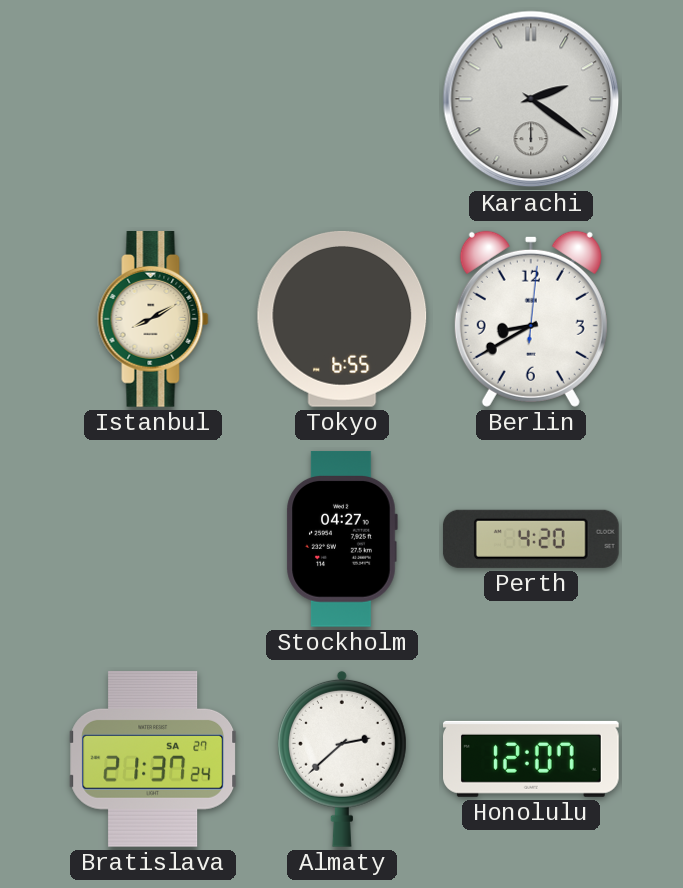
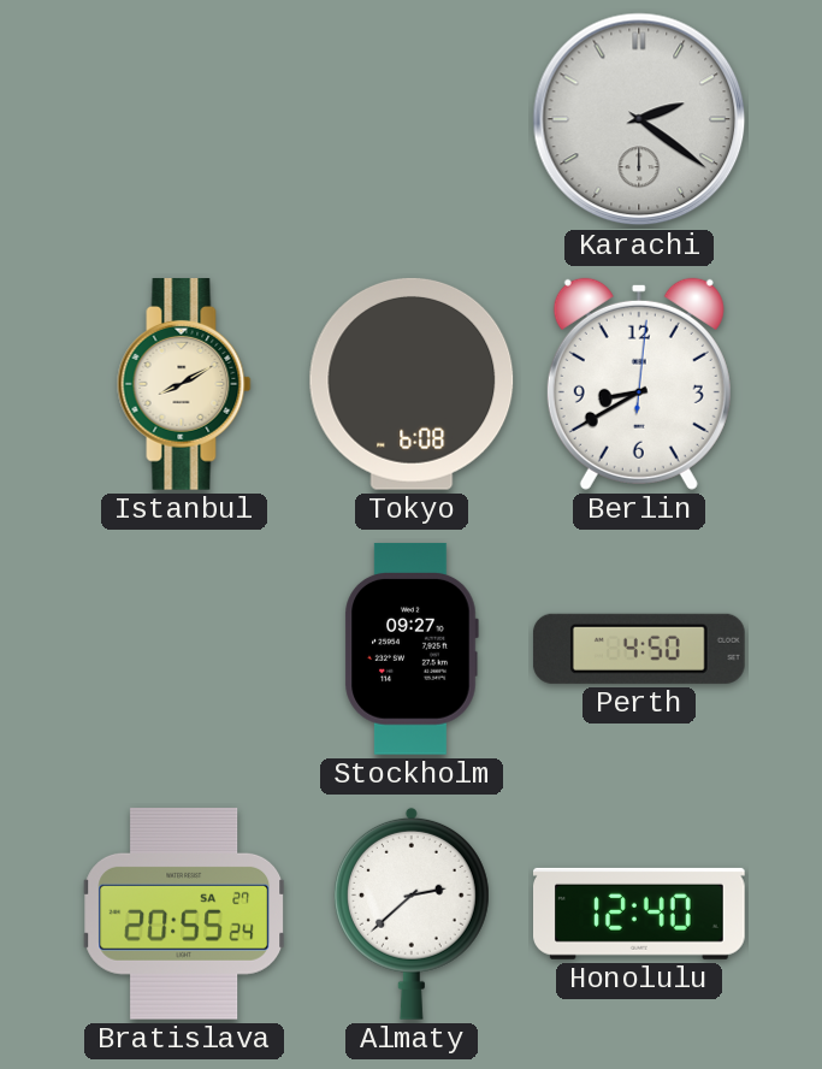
Tokyo: 6:55 -> 6:08
Stockholm: 04:27 -> 09:27
Perth: 4:20 -> 4:50
Bratislava: 21:37 -> 20:55
Honolulu: 12:07 -> 12:40
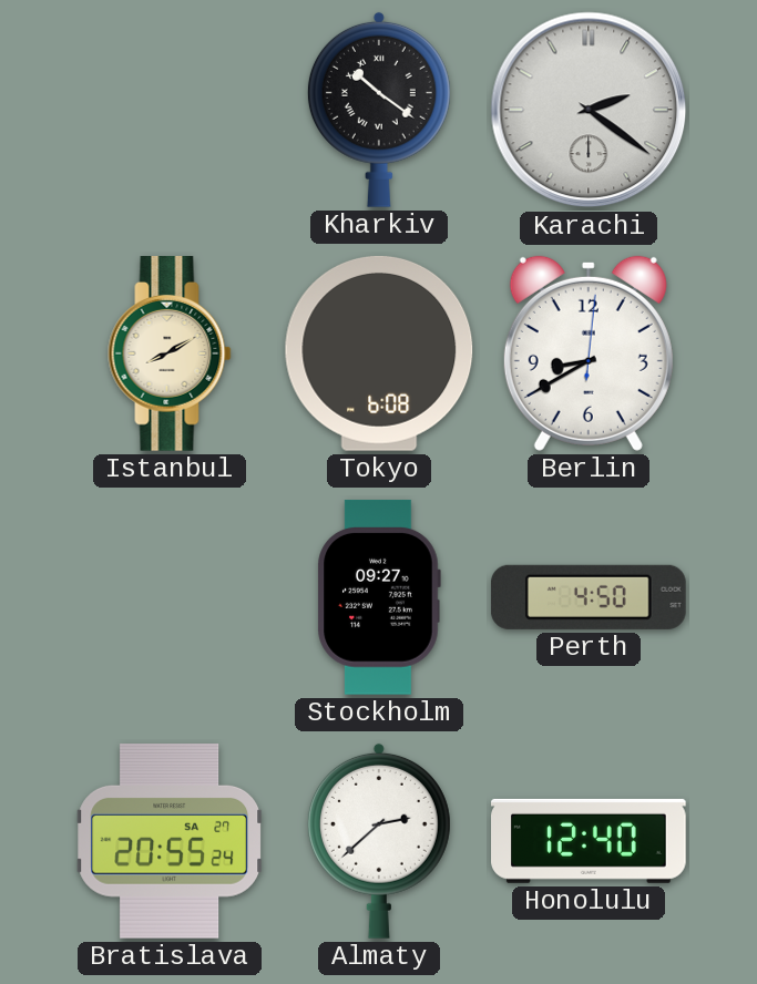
Kharkiv: none -> 10:21
